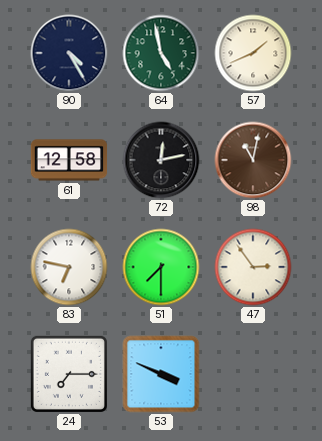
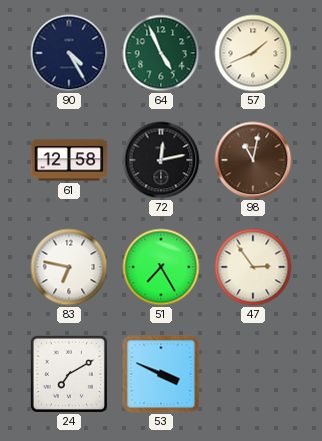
64: 4:58 -> 4:56
51: 7:30 -> 7:25
24: 7:15 -> 7:10
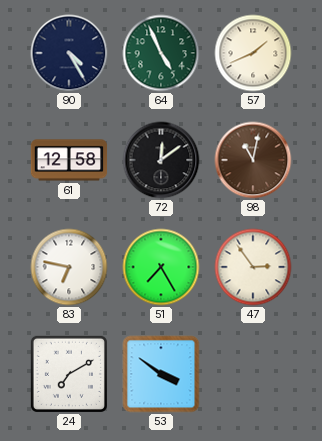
72: 12:13 -> 12:09
53: 3:49 -> 3:51
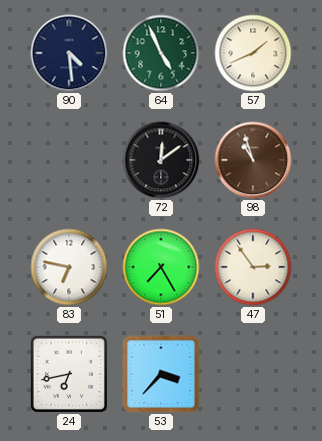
90: 4:25 -> 4:29
61: 12:58 -> none
98: 11:02 -> 10:57
24: 7:10 -> 6:43
53: 3:51 -> 3:37
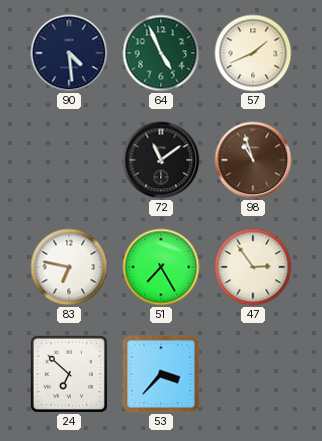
72: 12:09 -> 11:09
24: 6:43 -> 6:52
